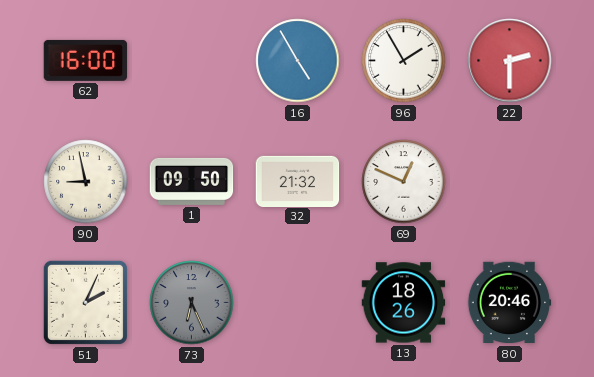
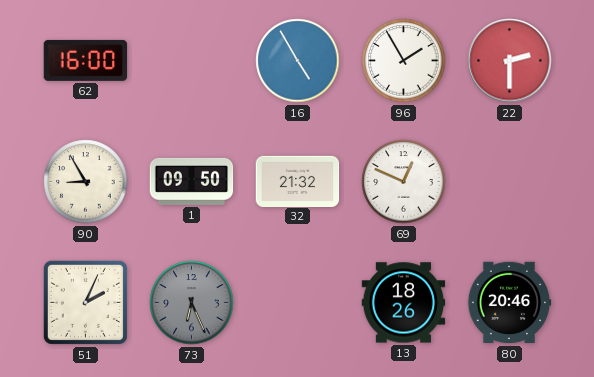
90: 8:58 -> 8:55
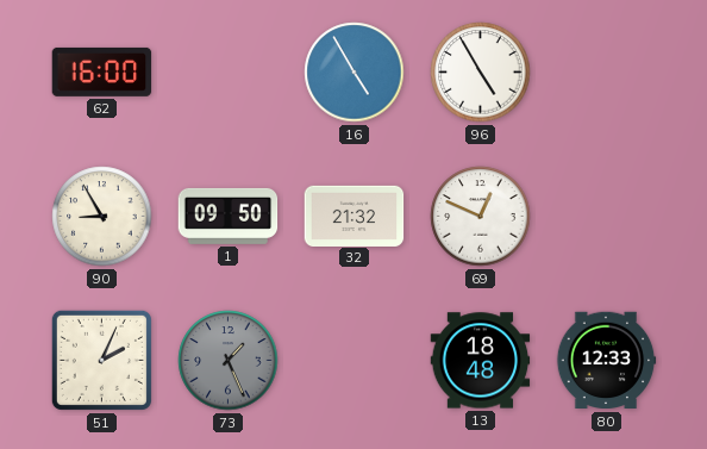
96: 1:55 -> 4:55
22: 2:30 -> none
73: 6:26 -> 1:26
13: 18:26 -> 18:48
80: 20:46 -> 12:33
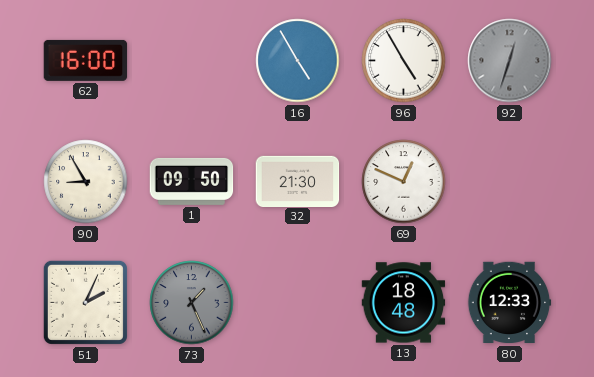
92: none -> 12:33
32: 21:32 -> 21:30
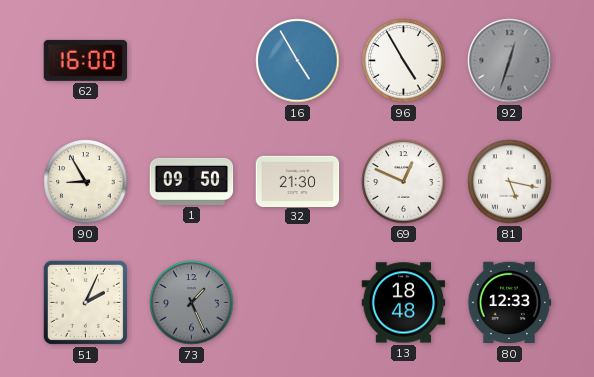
81: none -> 5:17
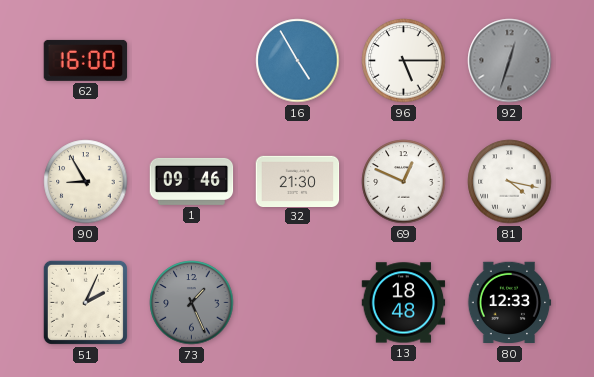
96: 4:55 -> 5:15
1: 09:50 -> 09:46
81: 5:17 -> 4:17
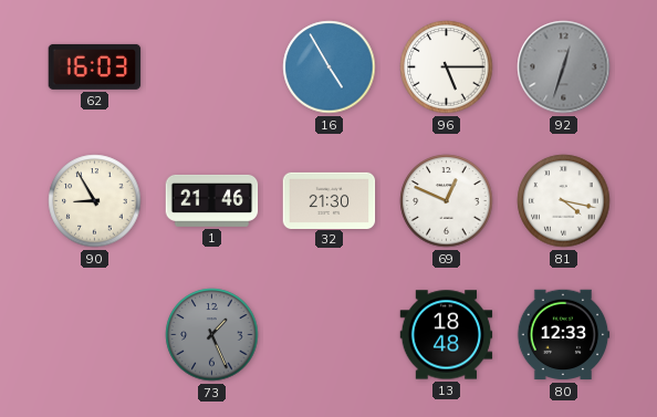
62: 16:00 -> 16:03
1: 09:46 -> 21:46
51: 2:04 -> none
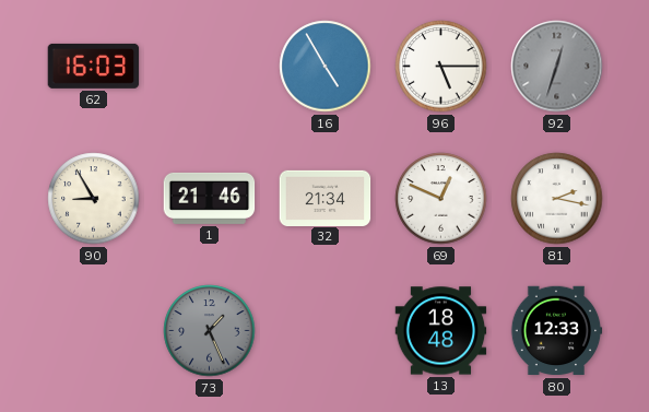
32: 21:30 -> 21:34
81: 4:17 -> 2:17
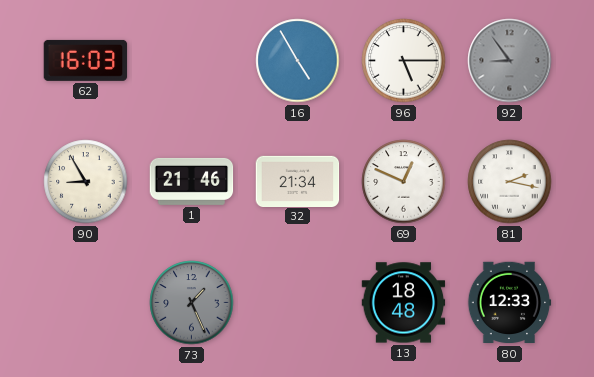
92: 12:33 -> 8:54
